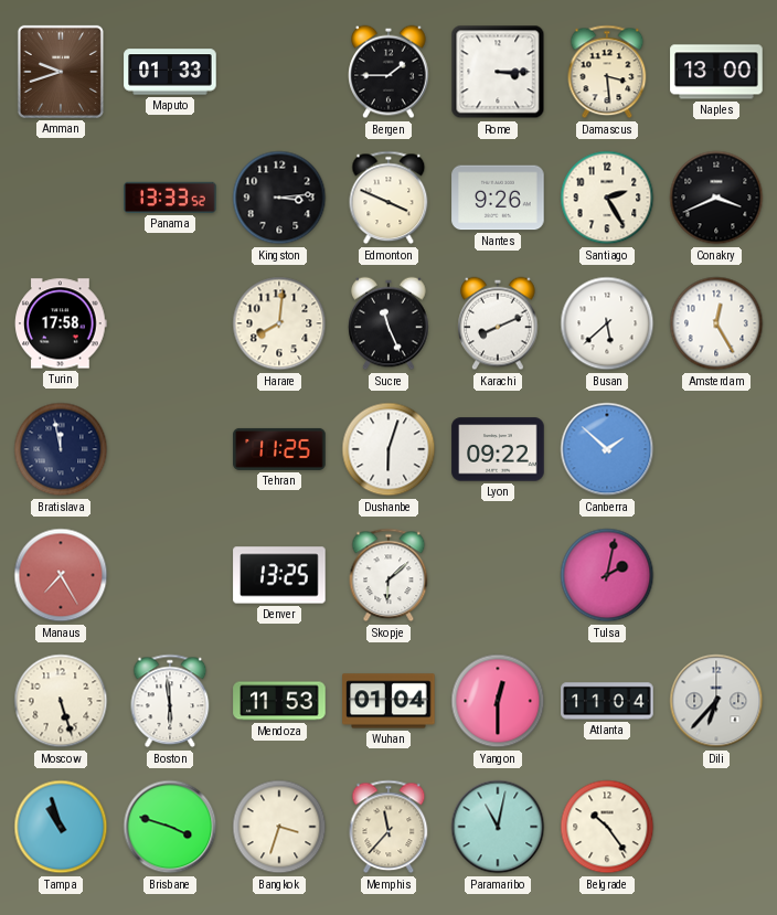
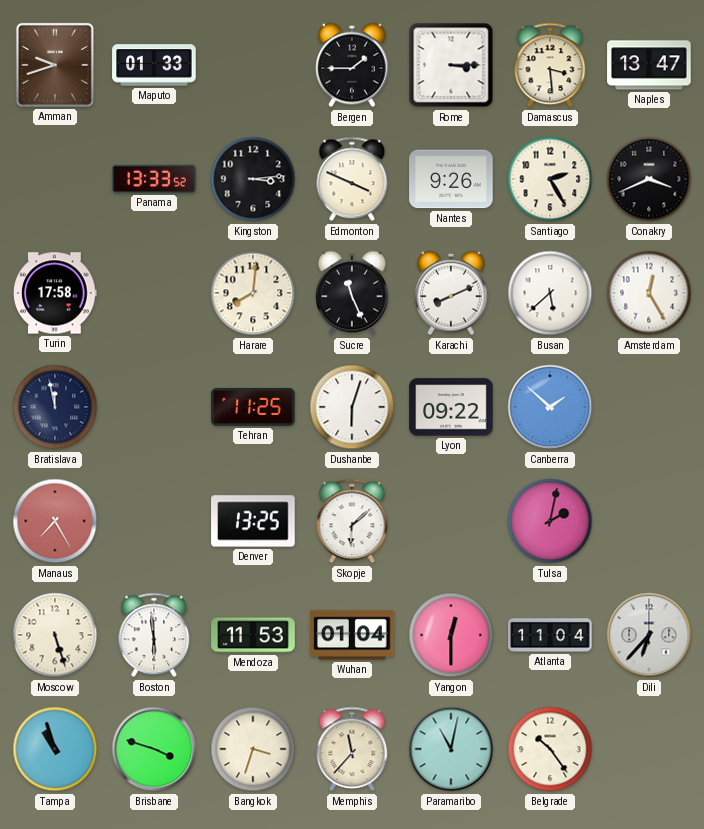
Naples: 13:00 -> 13:47
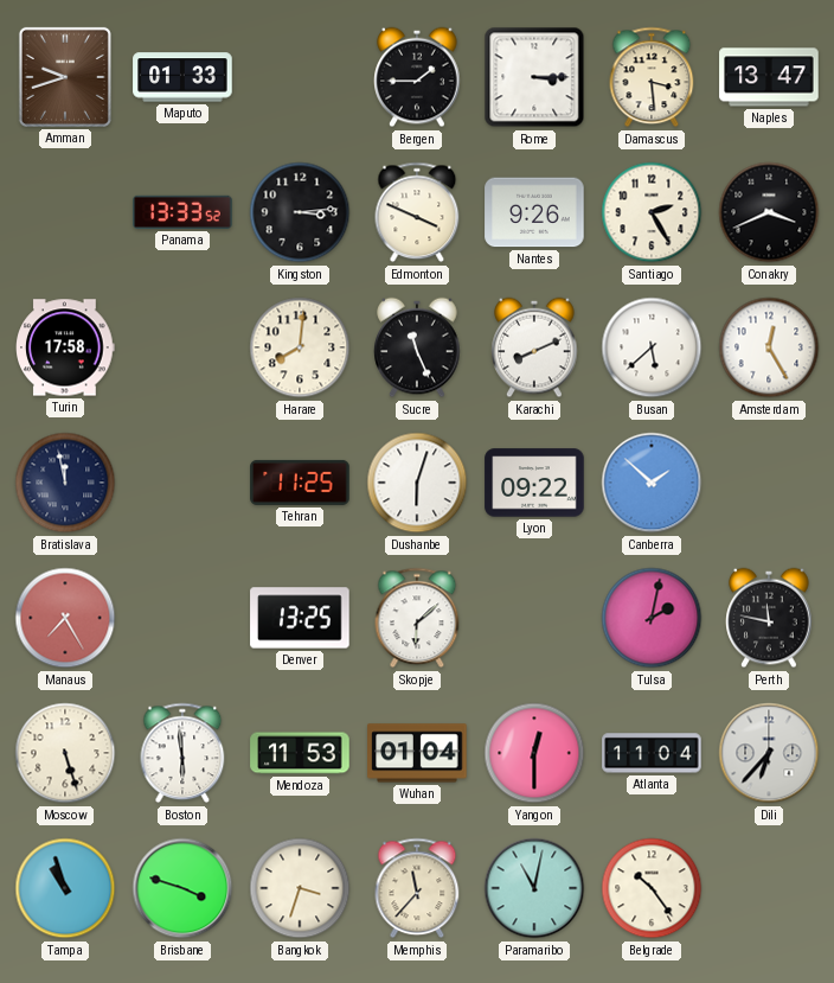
Perth: none -> 11:47
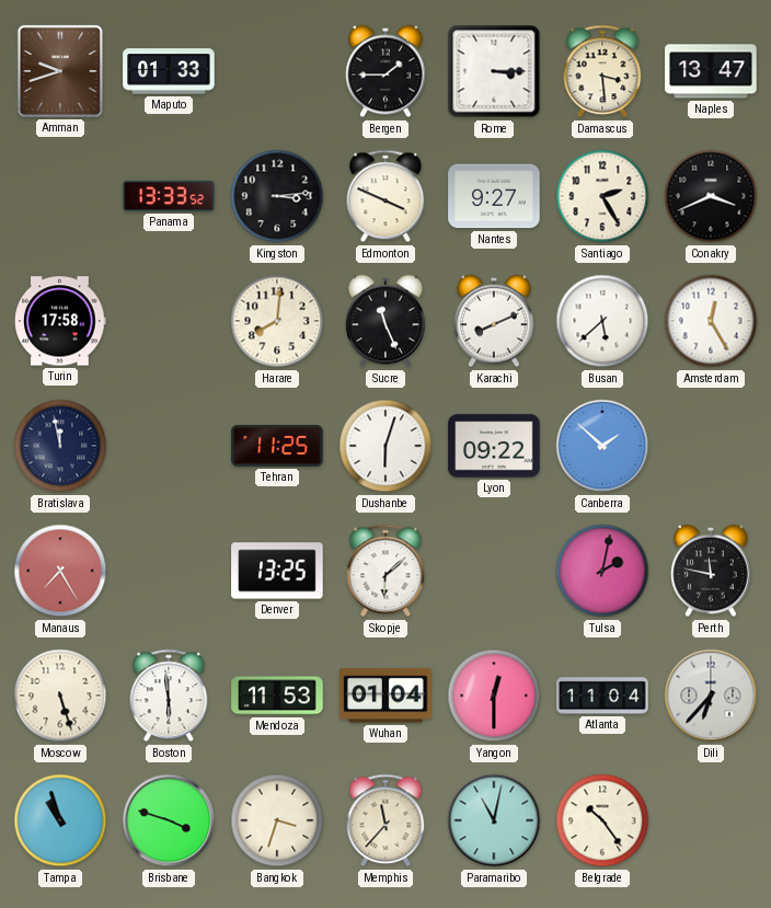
Nantes: 9:26 -> 9:27
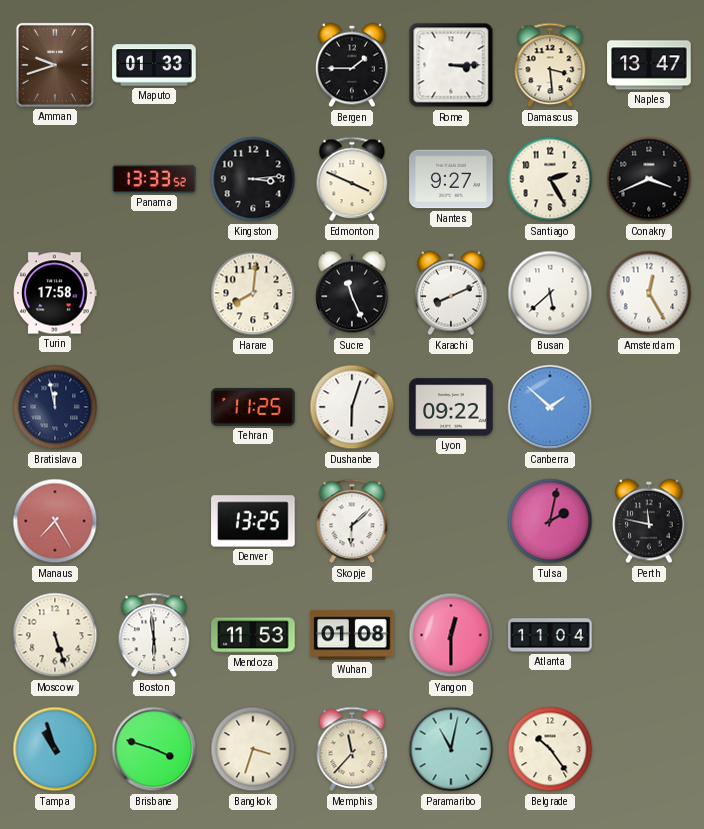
Wuhan: 01:04 -> 01:08
Dili: 6:37 -> none
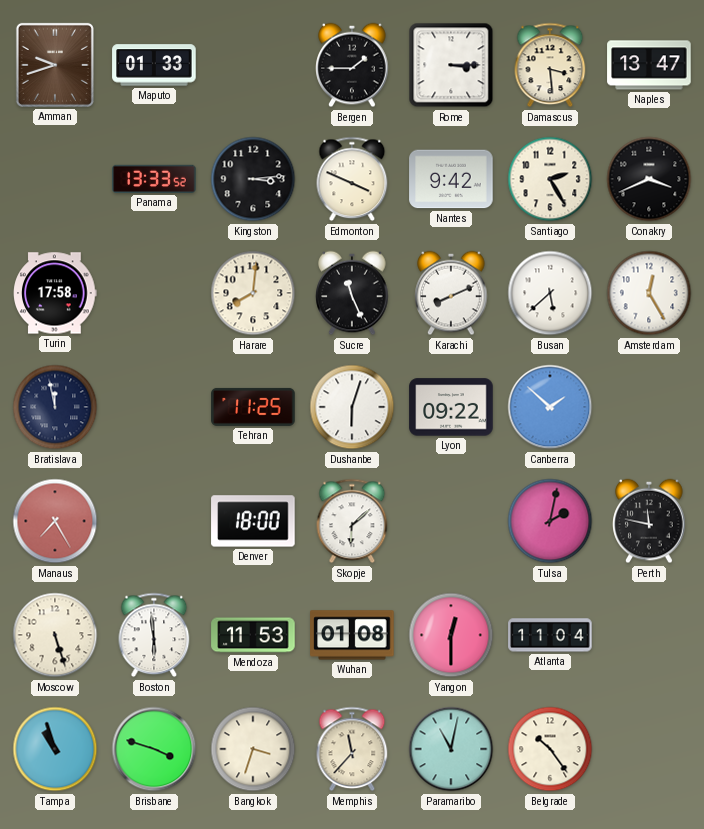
Nantes: 9:27 -> 9:42
Denver: 13:25 -> 18:00
